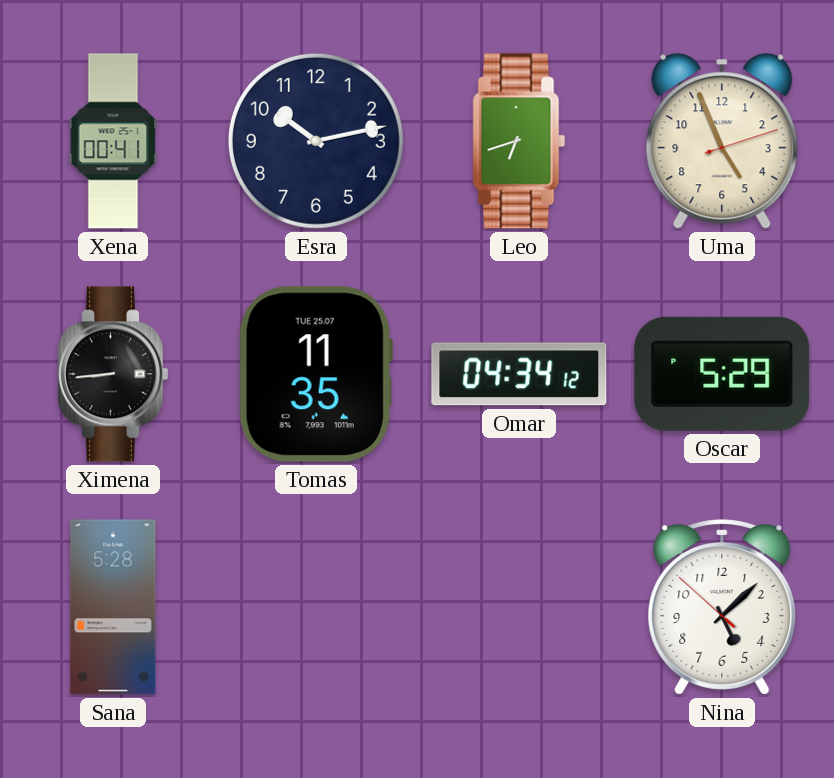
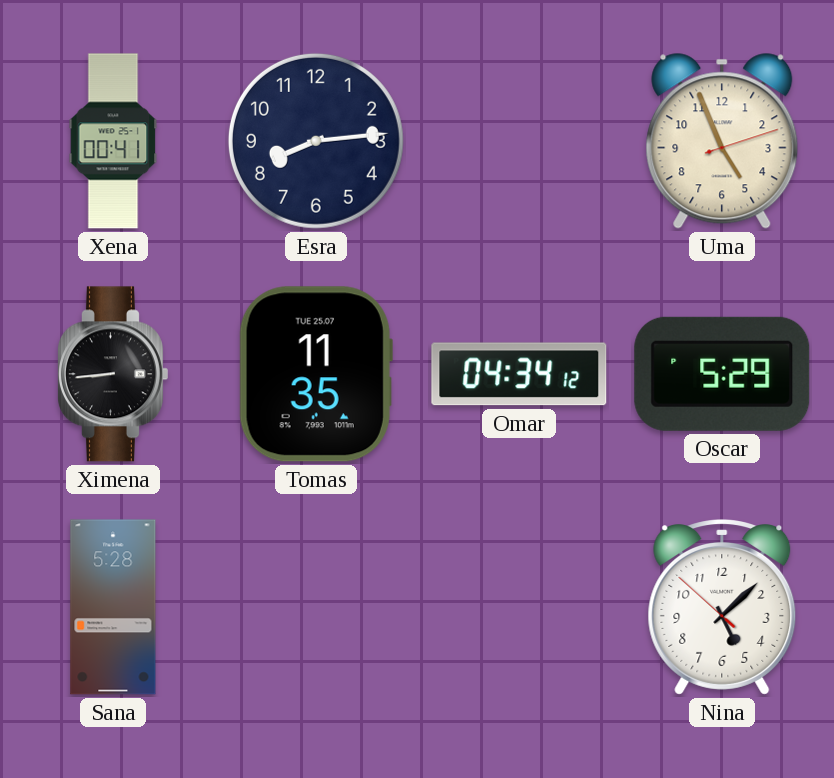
Esra: 10:13 -> 8:14
Leo: 6:42 -> none
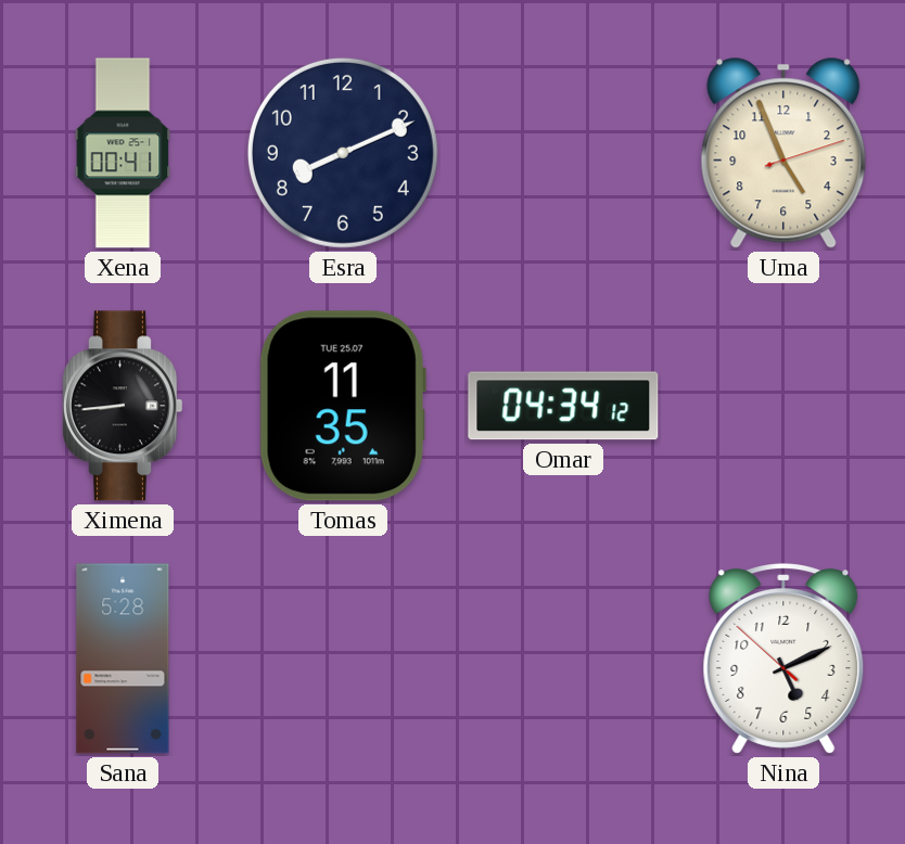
Esra: 8:14 -> 8:11
Oscar: 5:29 -> none
Nina: 5:07 -> 5:10
